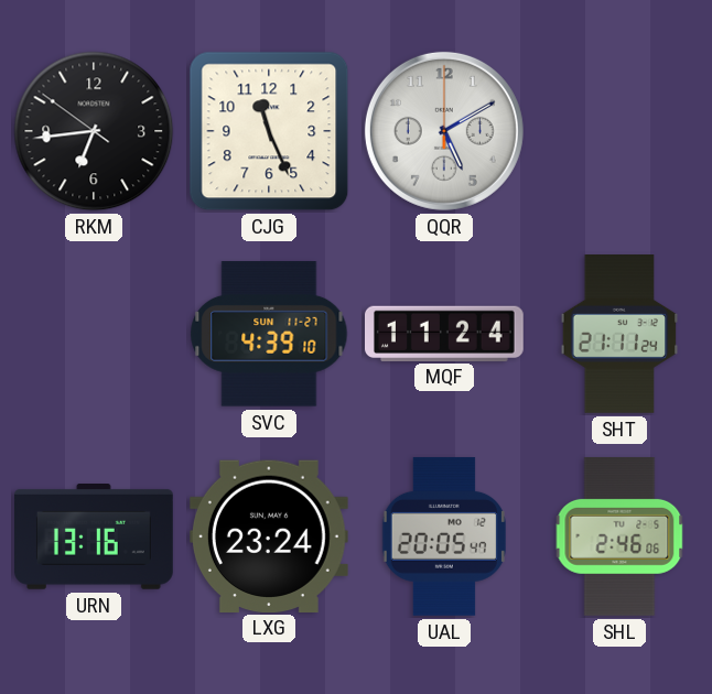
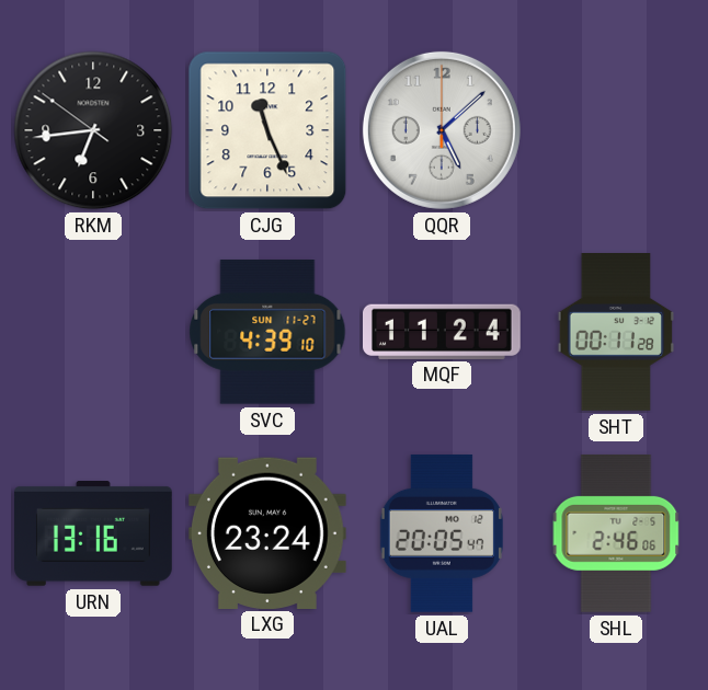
QQR: 5:10 -> 5:08
SHT: 21:11 -> 00:11
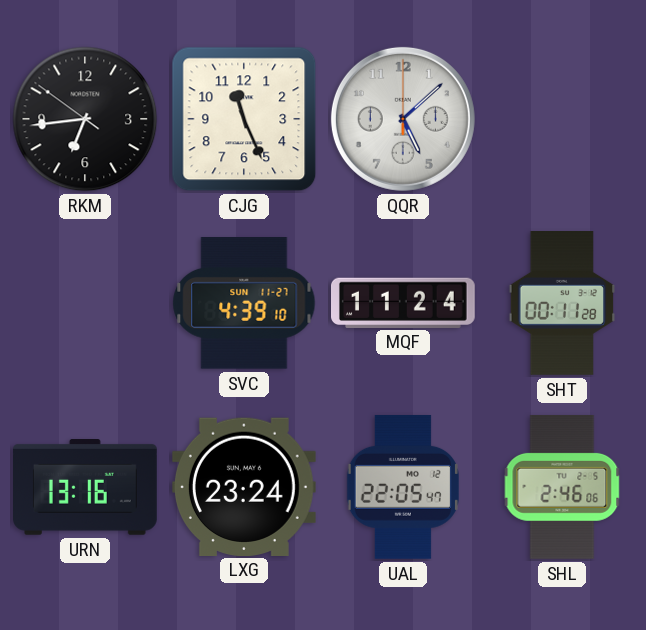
UAL: 20:05 -> 22:05
